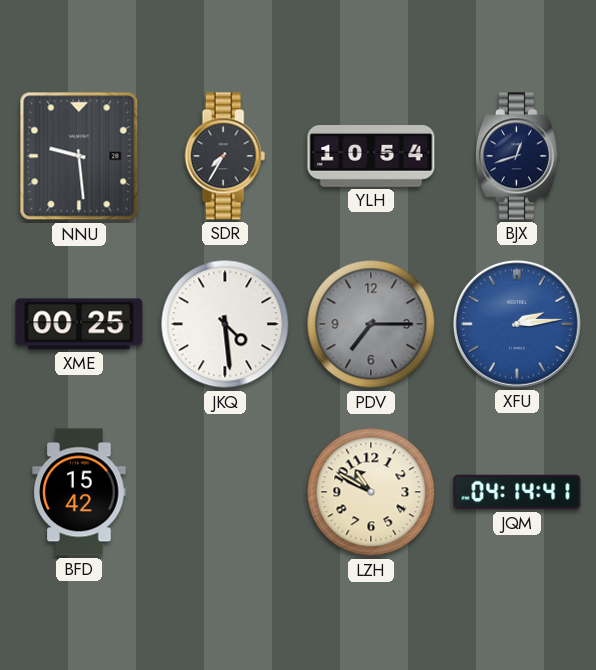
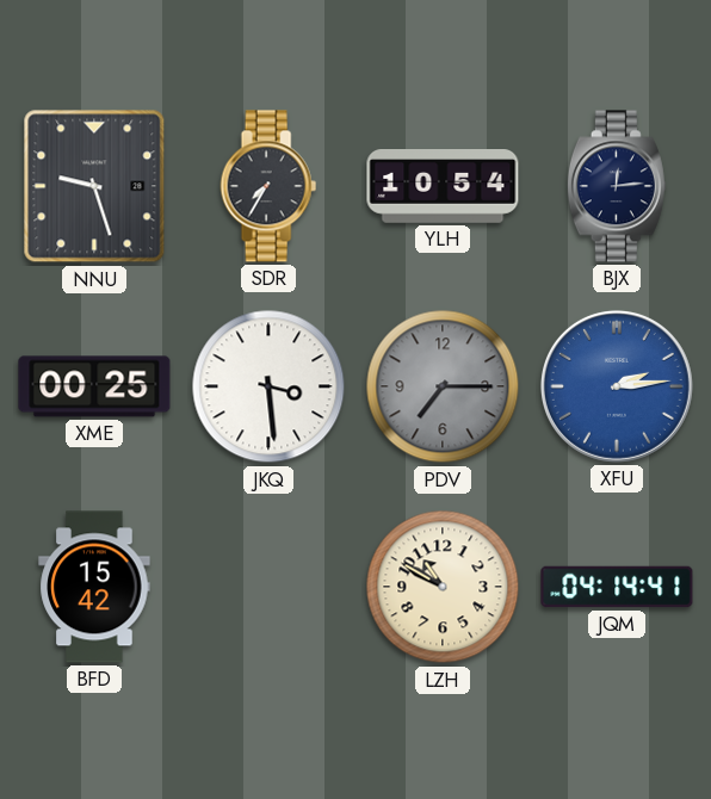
NNU: 9:29 -> 9:27
BJX: 12:42 -> 12:14
JKQ: 4:29 -> 3:29
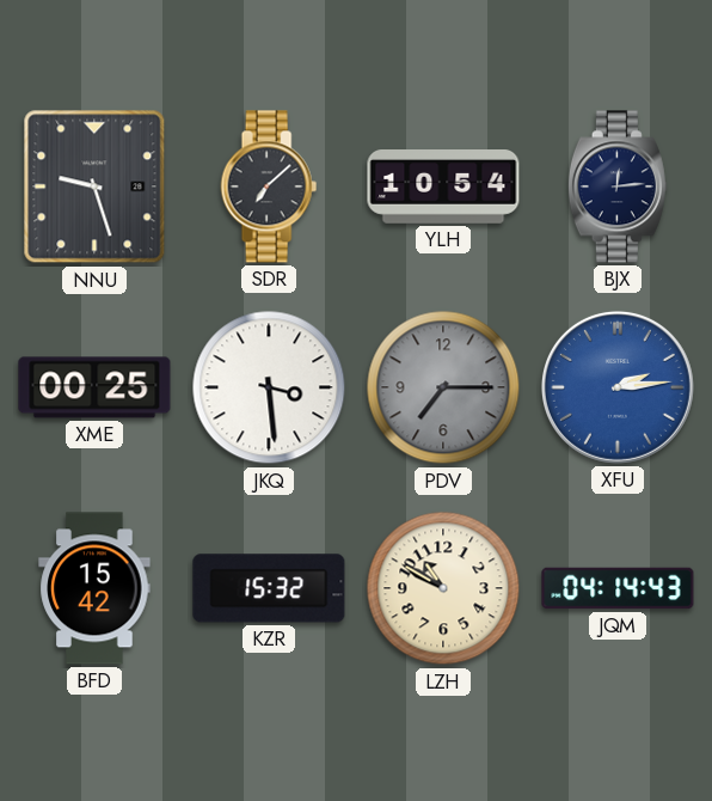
SDR: 7:35 -> 7:08
KZR: none -> 15:32
JQM: 04:14:41 -> 04:14:43
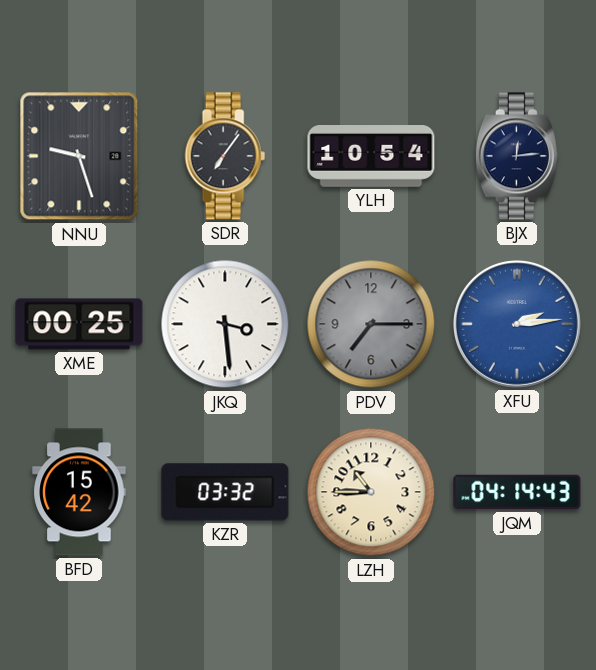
SDR: 7:08 -> 7:06
KZR: 15:32 -> 03:32
LZH: 10:50 -> 10:45
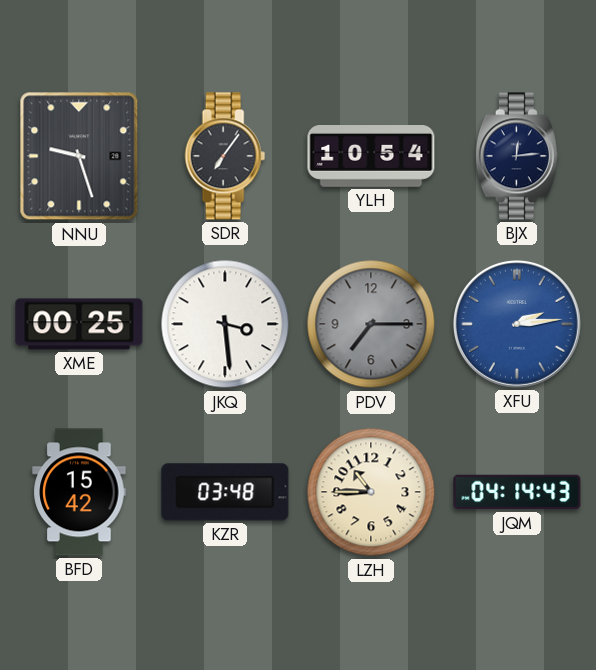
KZR: 03:32 -> 03:48
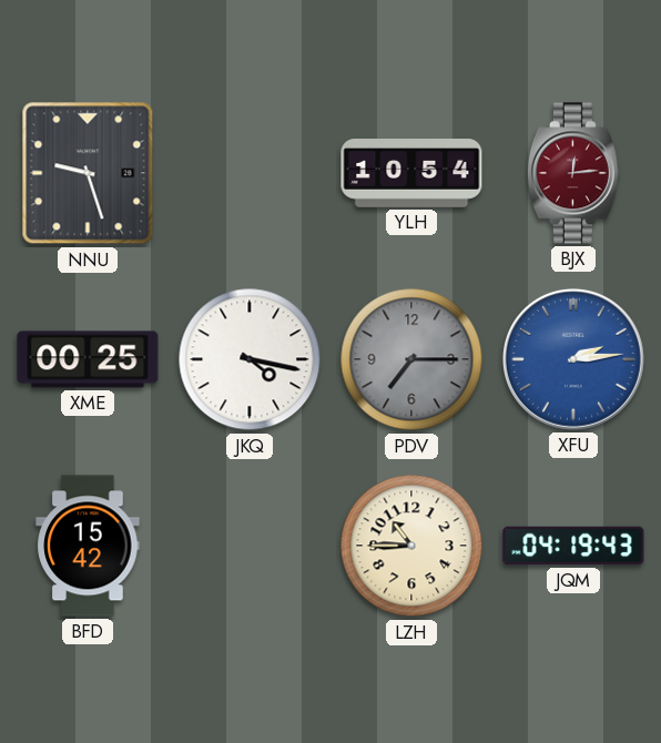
SDR: 7:06 -> none
BJX dial: navy -> burgundy
JKQ: 3:29 -> 4:17
KZR: 03:48 -> none
JQM: 04:14 -> 04:19
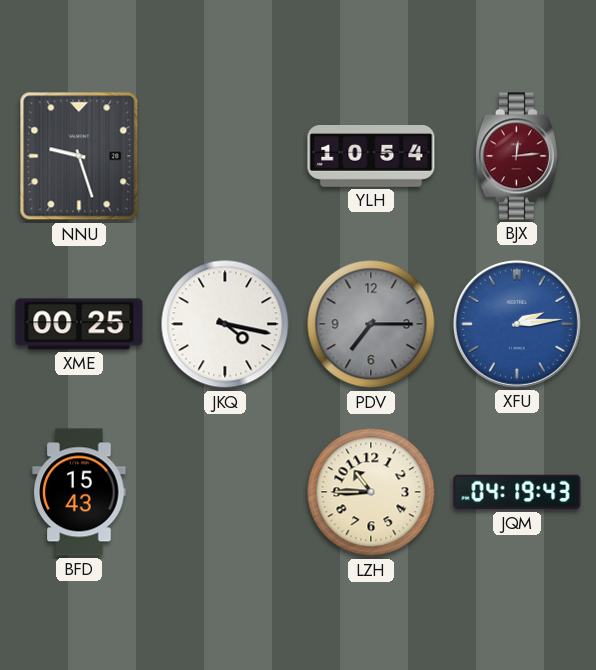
BFD: 15:42 -> 15:43
